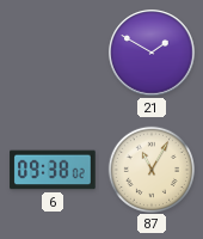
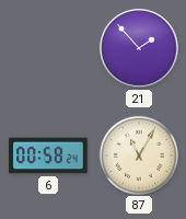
21: 1:50 -> 1:53
6: 09:38 -> 00:58
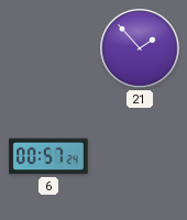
6: 00:58 -> 00:57
87: 11:05 -> none
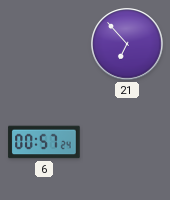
21: 1:53 -> 6:53
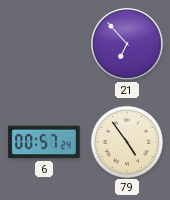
79: none -> 4:54
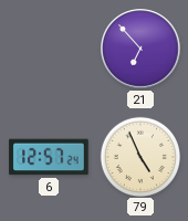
6: 00:57 -> 12:57
79: 4:54 -> 4:56
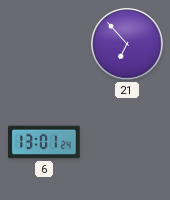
6: 12:57 -> 13:01
79: 4:56 -> none
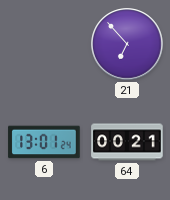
64: none -> 00:21
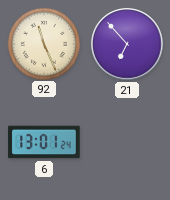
92: none -> 11:26
64: 00:21 -> none
